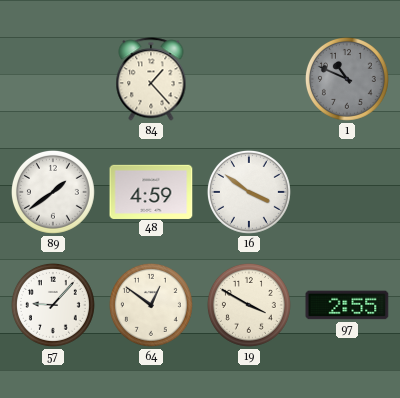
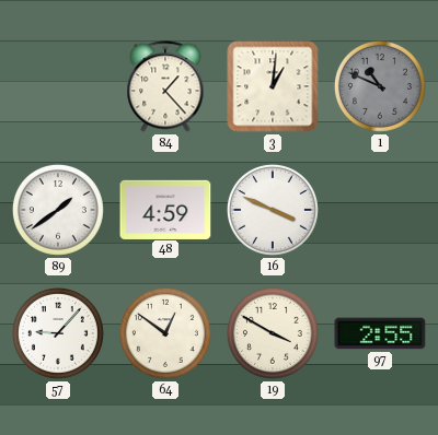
3: none -> 1:01
16: 3:51 -> 3:49
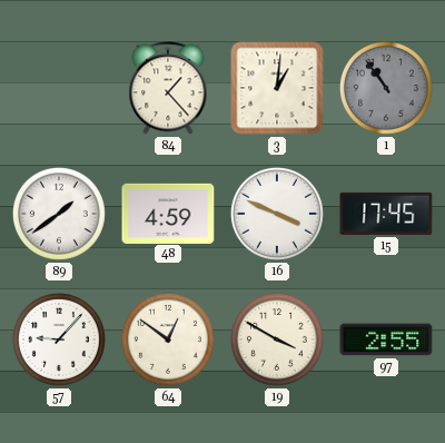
1: 10:49 -> 10:54
15: none -> 17:45
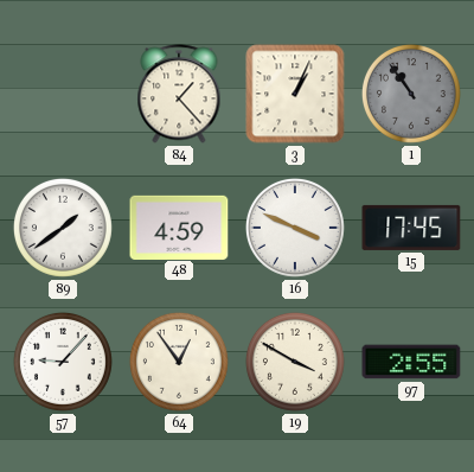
3: 1:01 -> 1:04
64: 12:51 -> 12:54
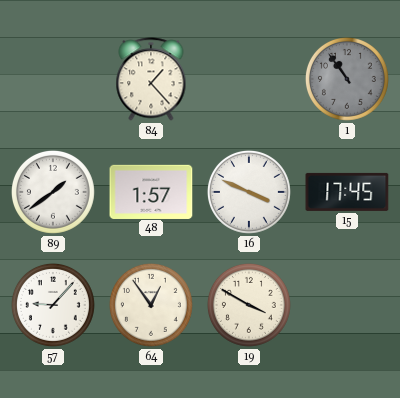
3: 1:04 -> none
48: 4:59 -> 1:57
97: 2:55 -> none
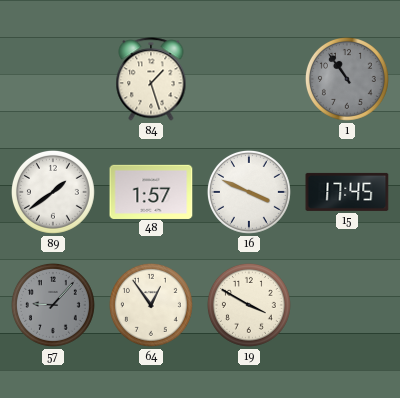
84: 1:23 -> 1:27
57 dial: white -> grey
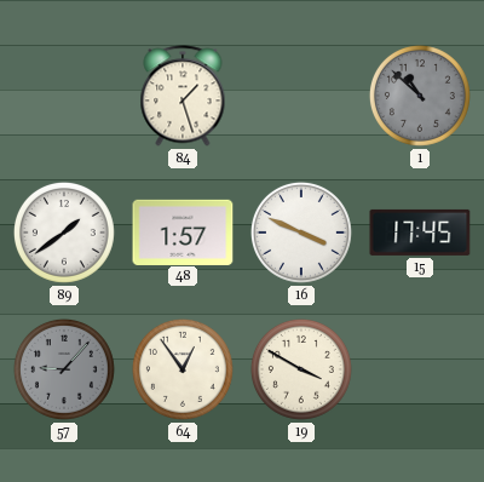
1: 10:54 -> 10:52
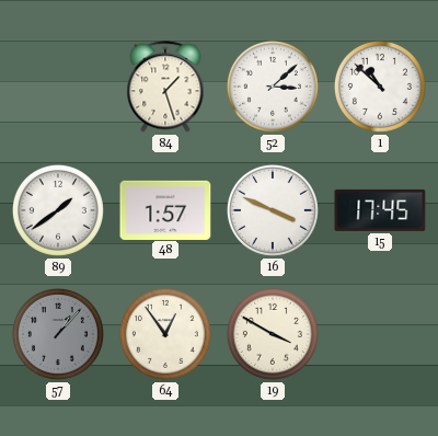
52: none -> 3:08
1 dial: grey -> white
57: 9:07 -> 1:07
